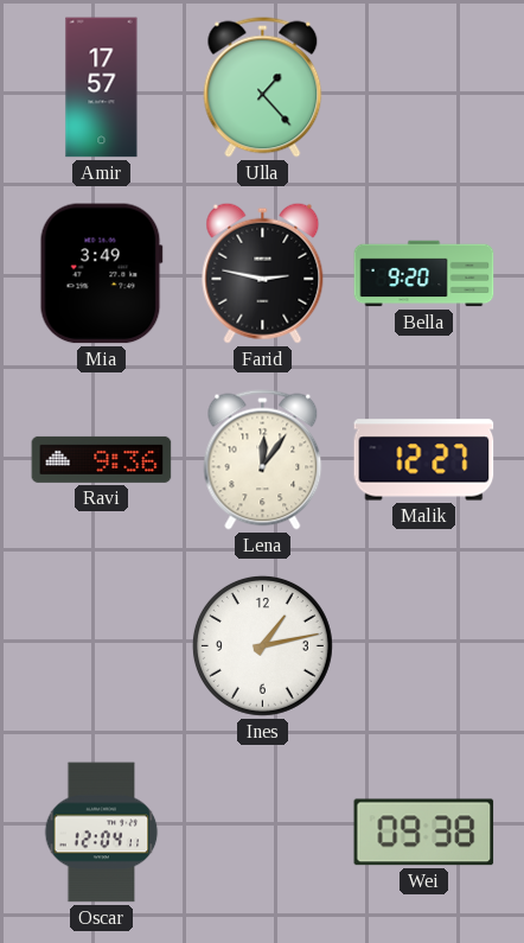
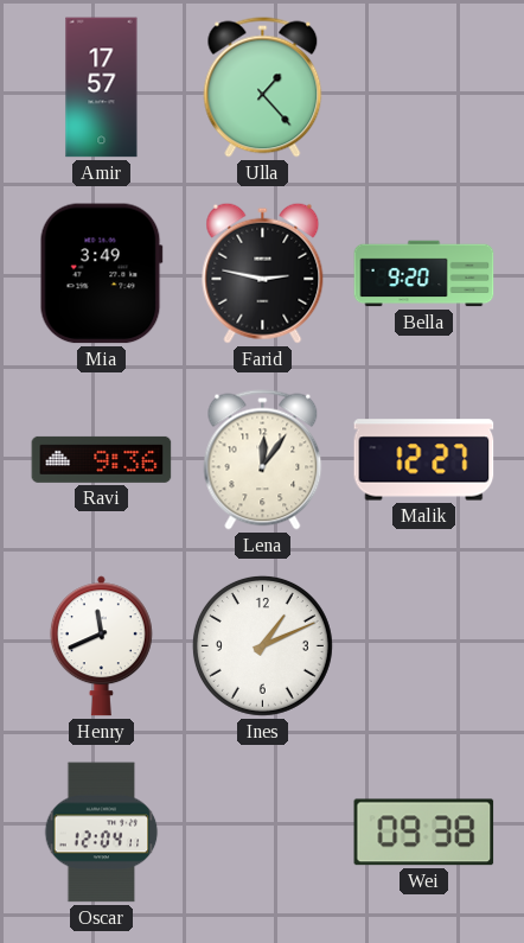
Henry: none -> 11:41
Ines: 1:13 -> 1:11
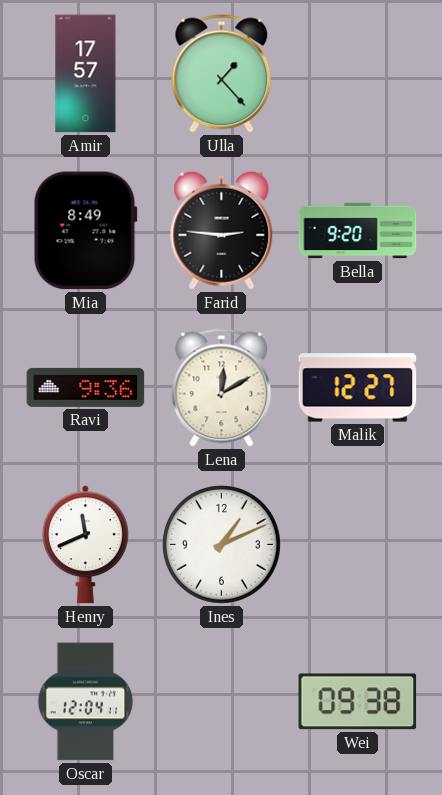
Mia: 3:49 -> 8:49
Farid: 2:47 -> 2:46
Lena: 12:06 -> 12:10
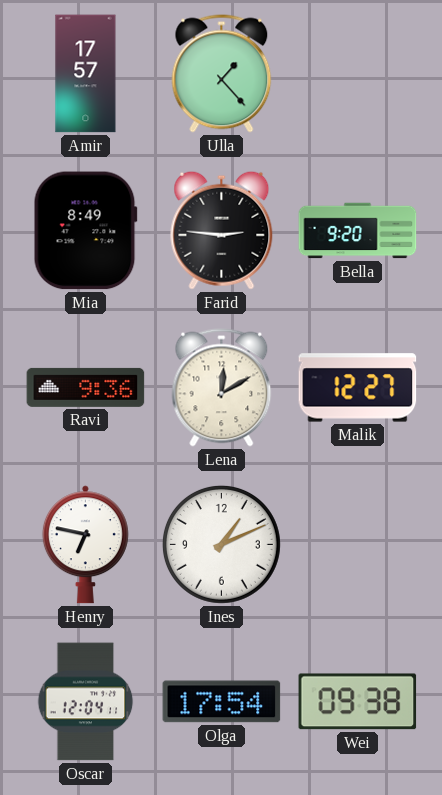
Henry: 11:41 -> 6:47
Olga: none -> 17:54
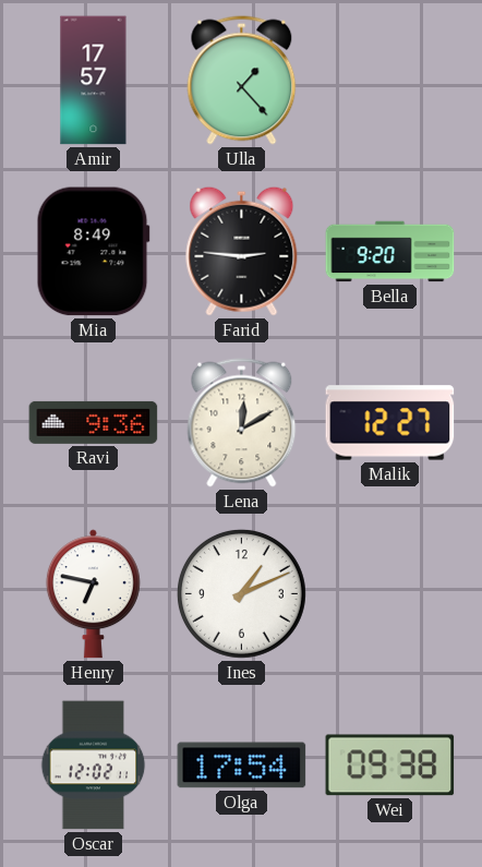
Oscar: 12:04 -> 12:02
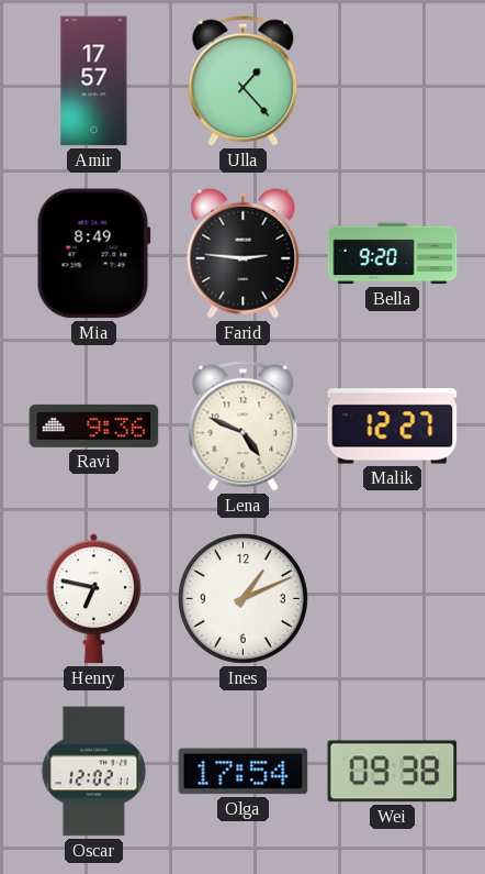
Lena: 12:10 -> 4:49
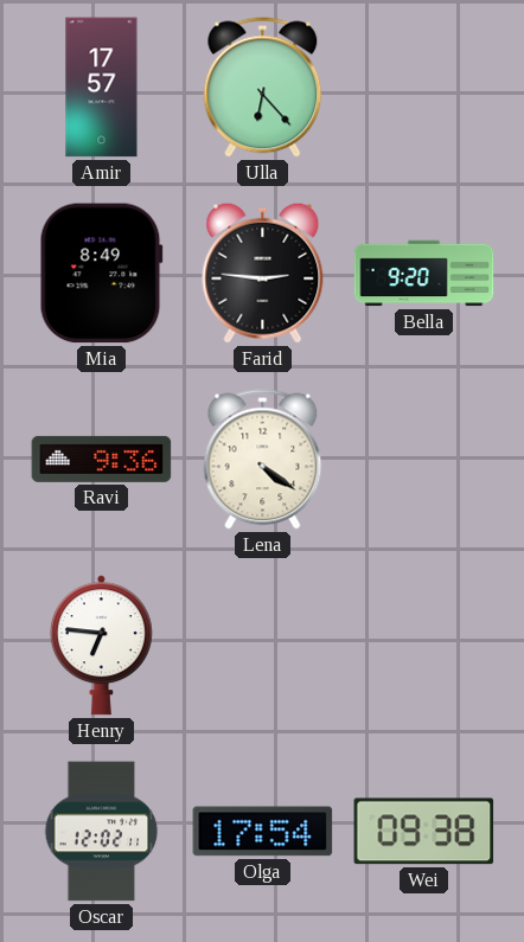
Ulla: 1:23 -> 6:23
Lena: 4:49 -> 4:21
Malik: 12:27 -> none
Henry: 6:47 -> 6:46
Ines: 1:11 -> none
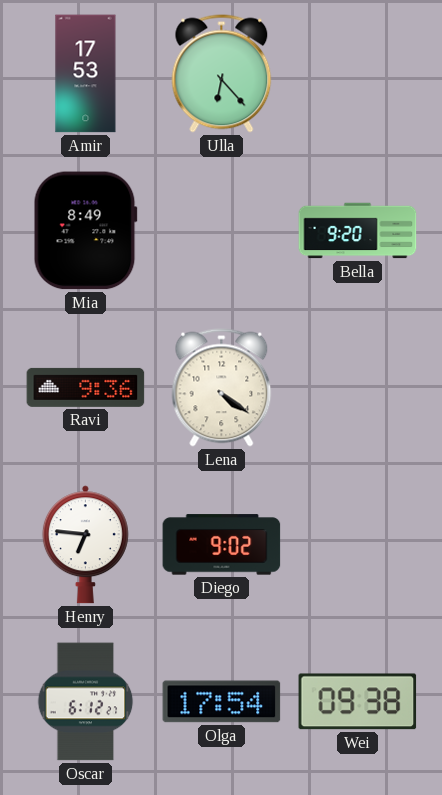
Amir: 17:57 -> 17:53
Farid: 2:46 -> none
Diego: none -> 9:02
Oscar: 12:02 -> 6:12
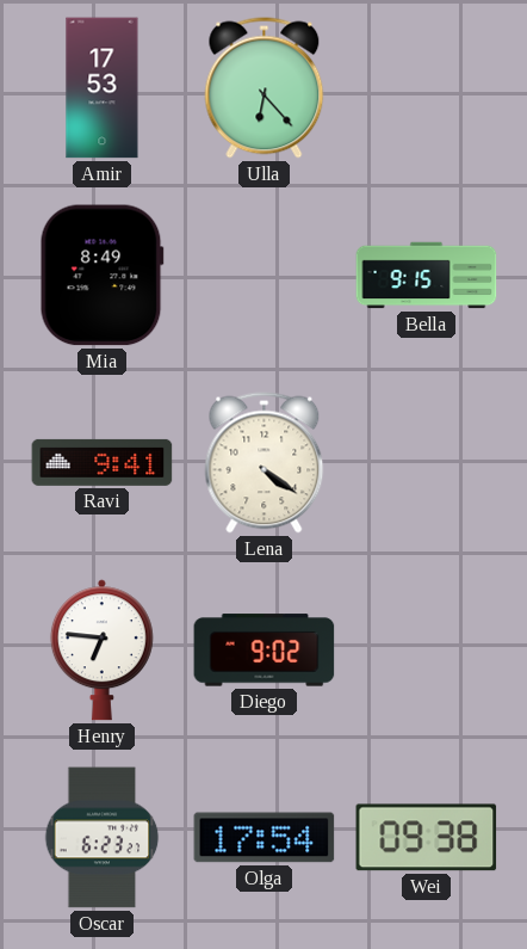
Bella: 9:20 -> 9:15
Ravi: 9:36 -> 9:41
Oscar: 6:12 -> 6:23
